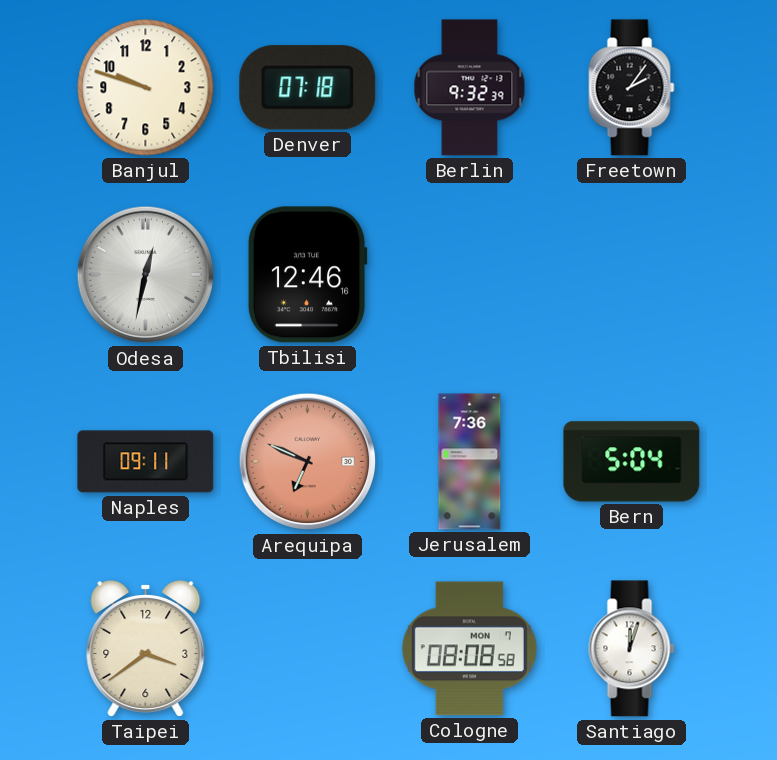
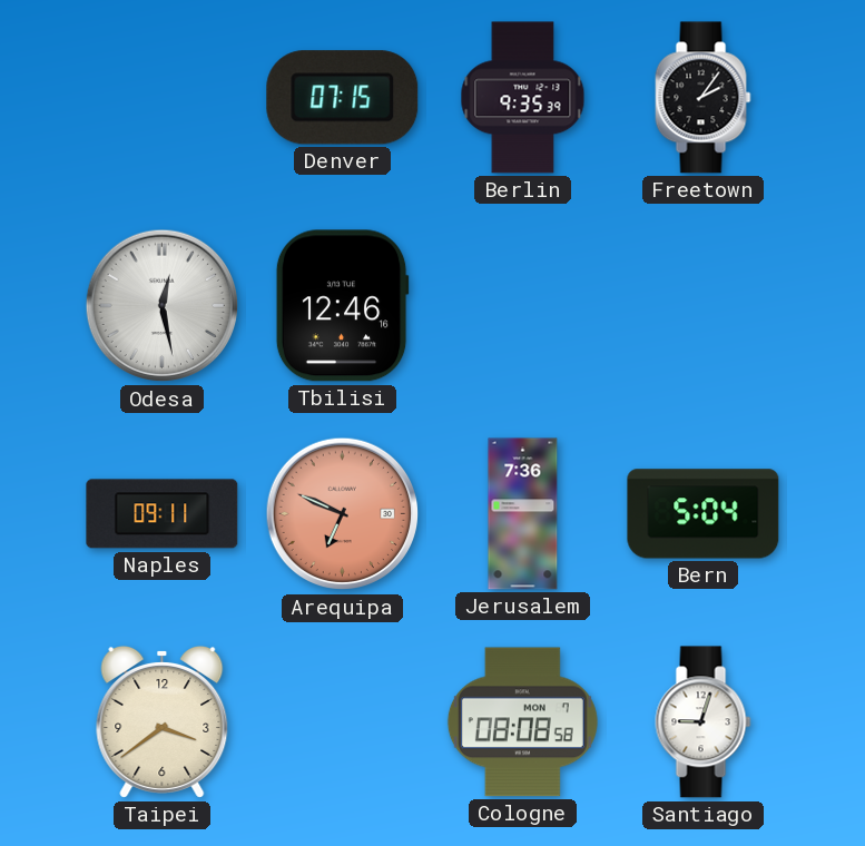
Banjul: 9:48 -> none
Denver: 07:18 -> 07:15
Berlin: 9:32 -> 9:35
Odesa: 12:32 -> 12:28
Santiago: 12:03 -> 9:03
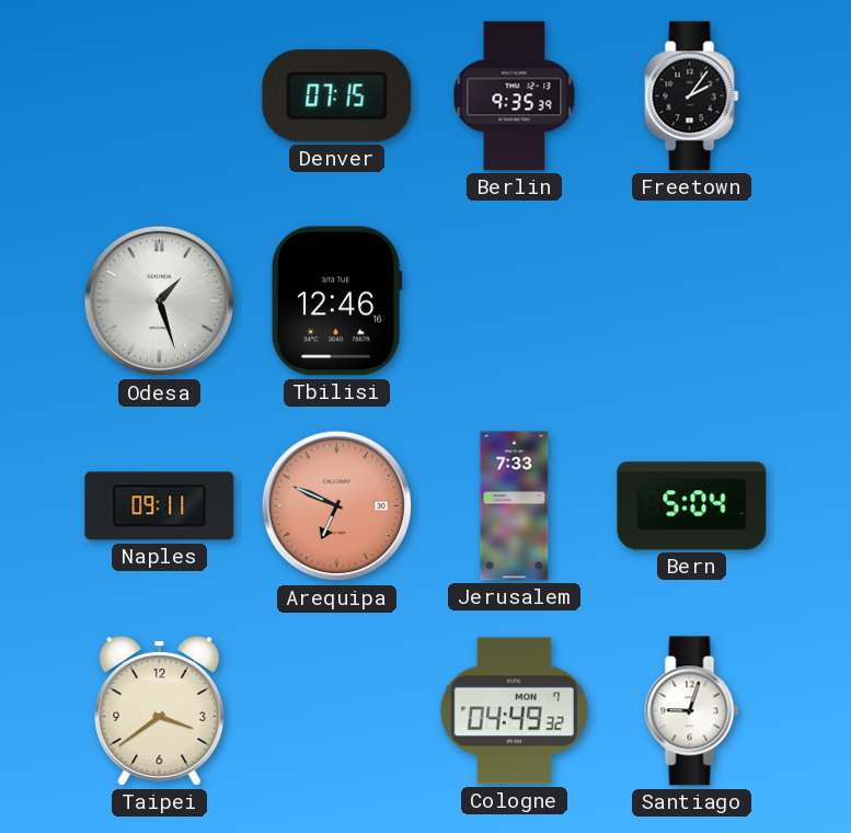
Odesa: 12:28 -> 1:27
Jerusalem: 7:36 -> 7:33
Cologne: 08:08 -> 04:49
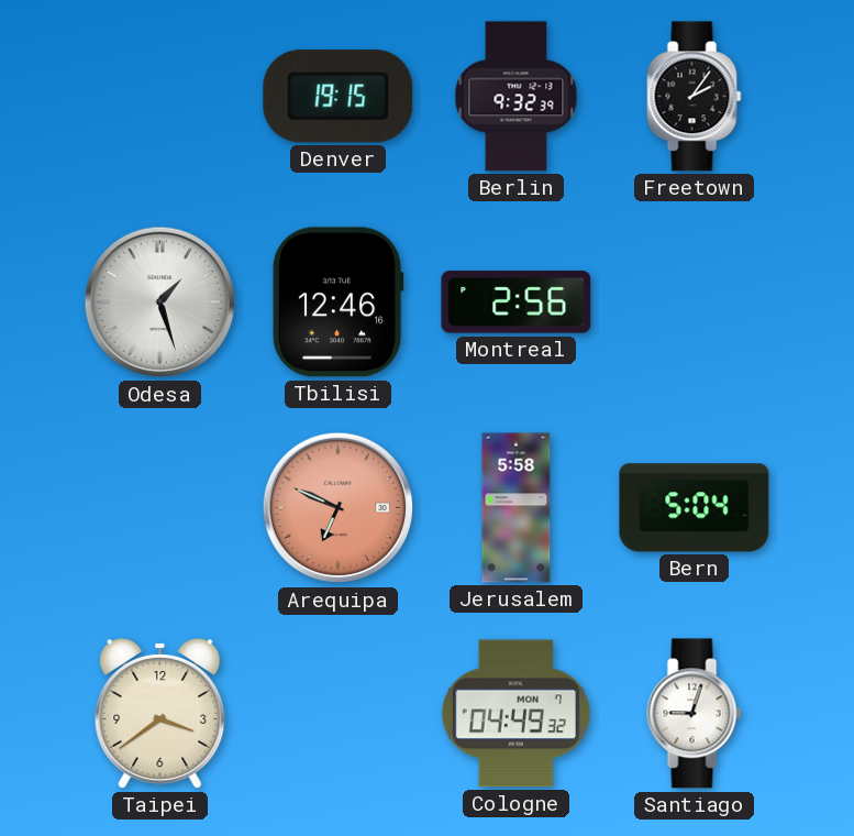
Denver: 07:15 -> 19:15
Berlin: 9:35 -> 9:32
Montreal: none -> 2:56
Naples: 09:11 -> none
Jerusalem: 7:33 -> 5:58
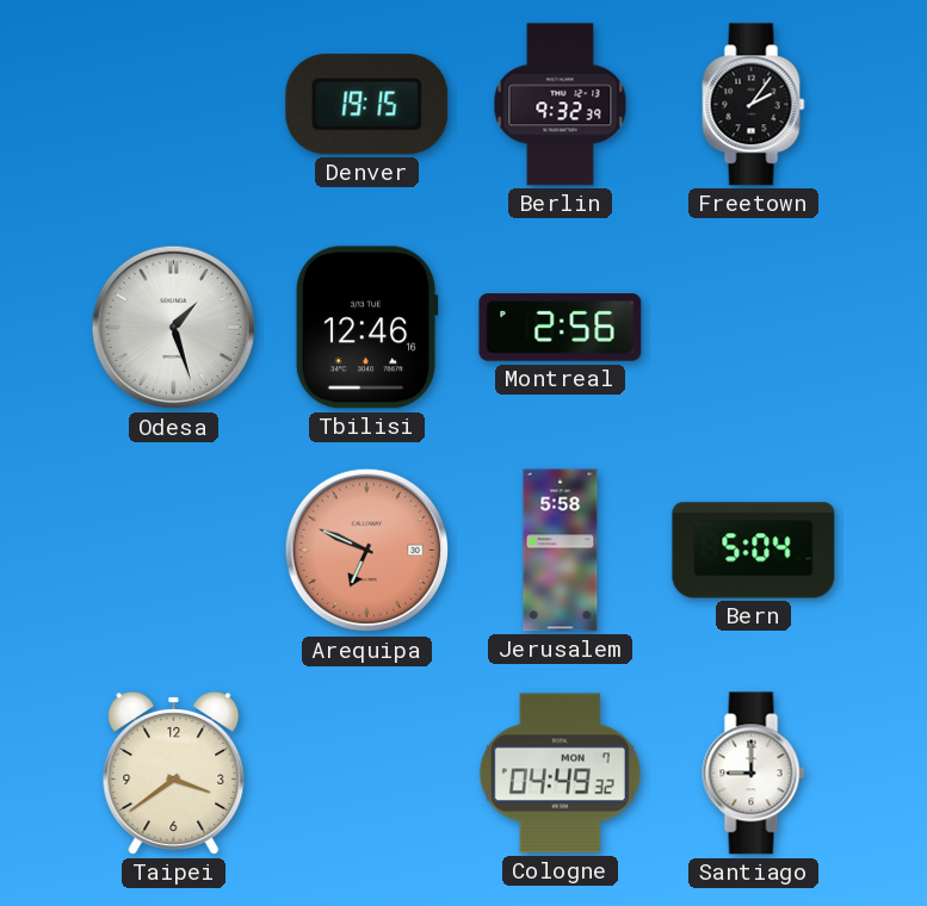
Santiago: 9:03 -> 9:00
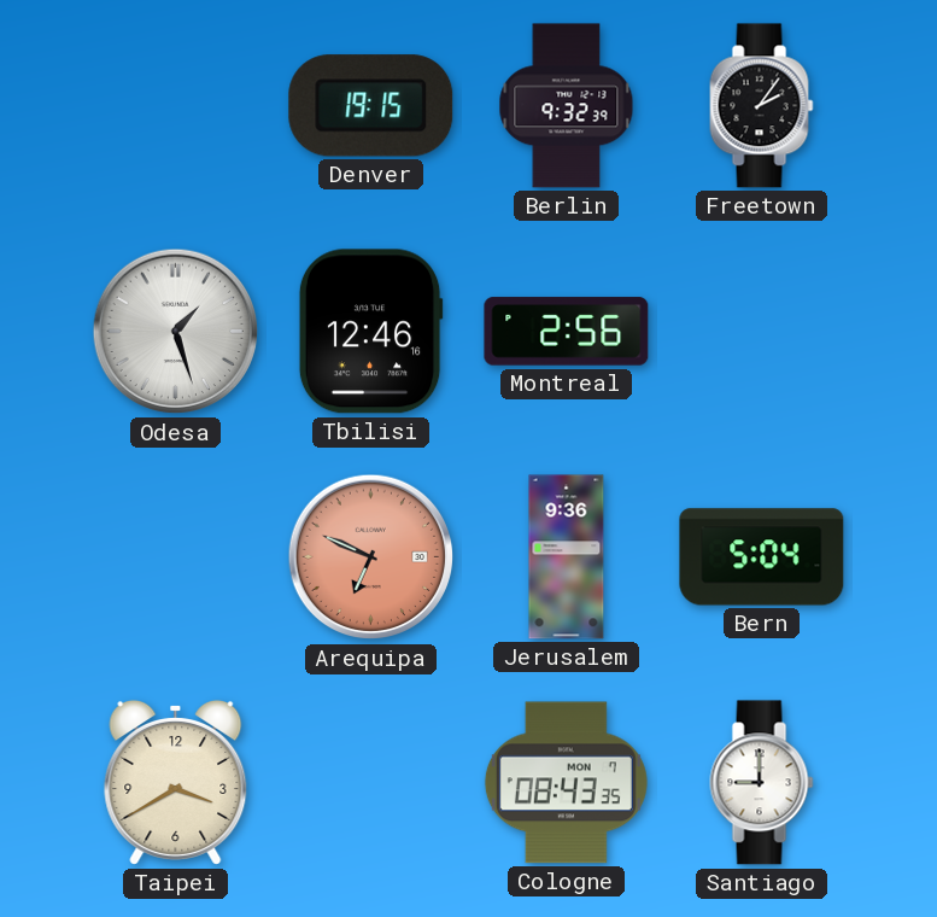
Jerusalem: 5:58 -> 9:36
Taipei: 3:39 -> 3:40
Cologne: 04:49 -> 08:43
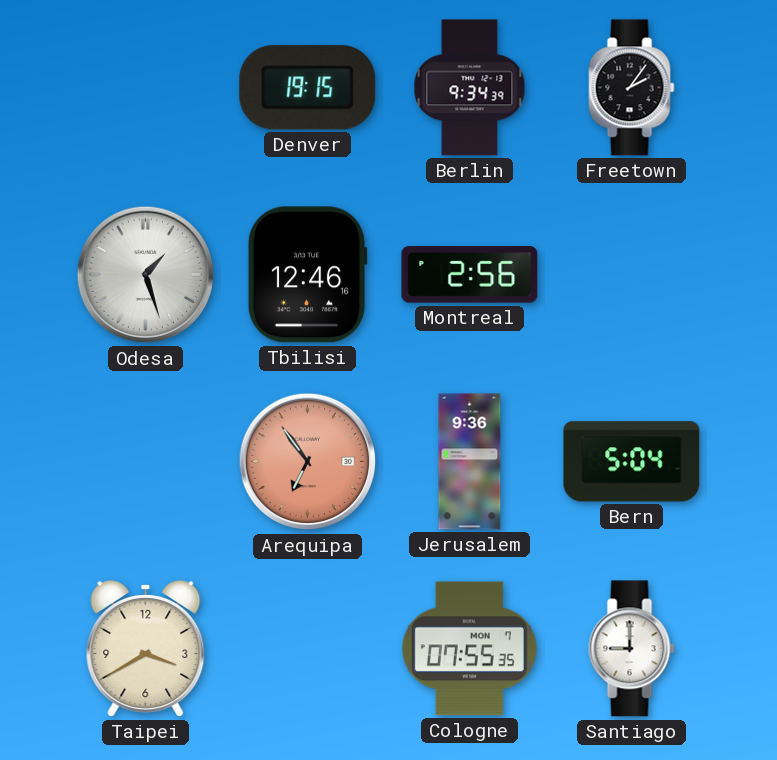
Berlin: 9:32 -> 9:34
Arequipa: 6:49 -> 6:54
Cologne: 08:43 -> 07:55
